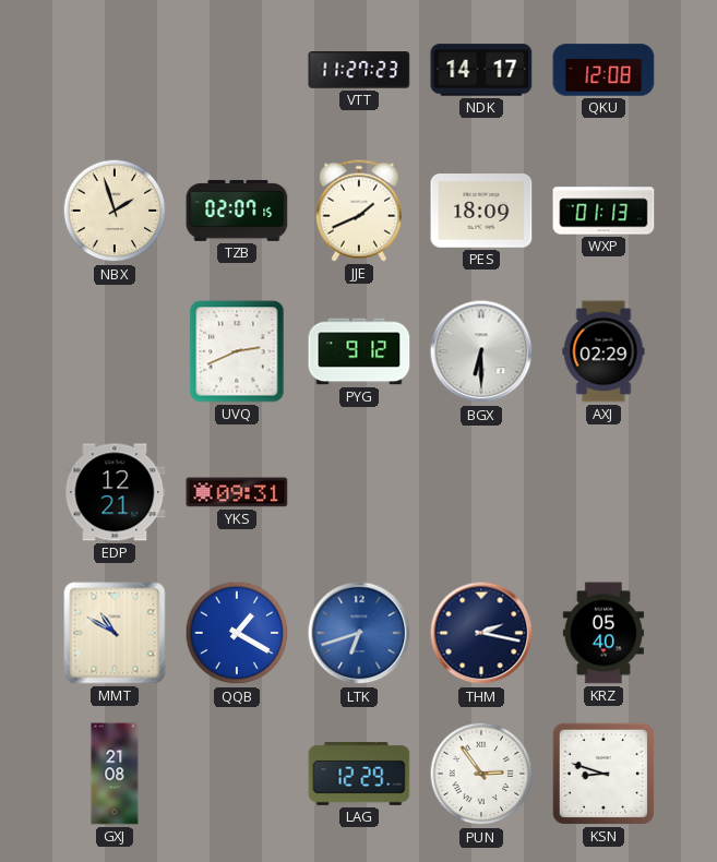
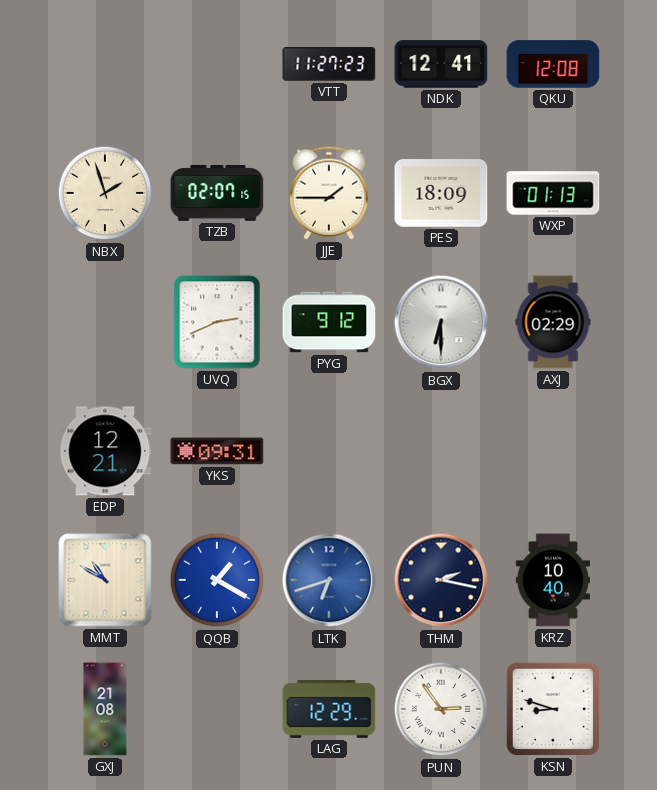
NDK: 14:17 -> 12:41
JJE: 1:41 -> 1:45
KRZ: 05:40 -> 10:40
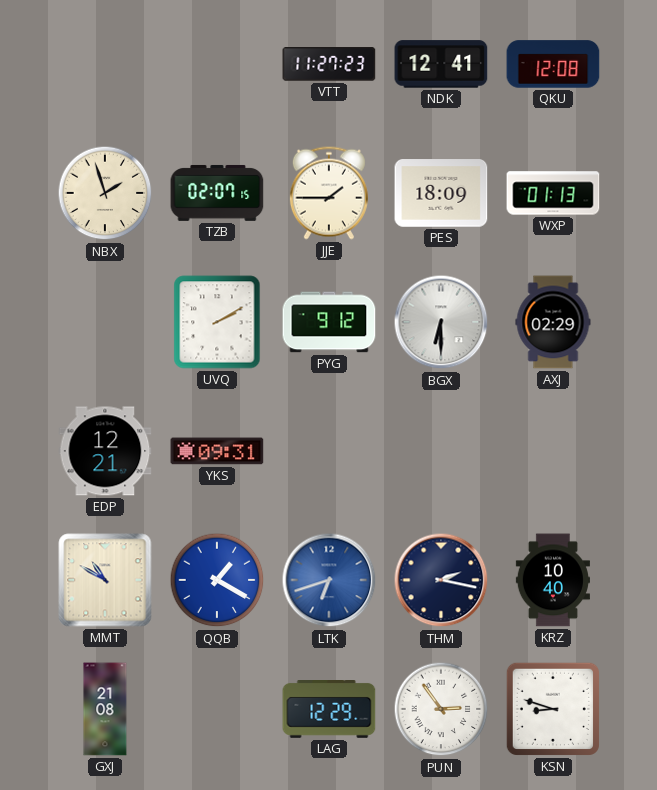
UVQ: 2:41 -> 2:10
